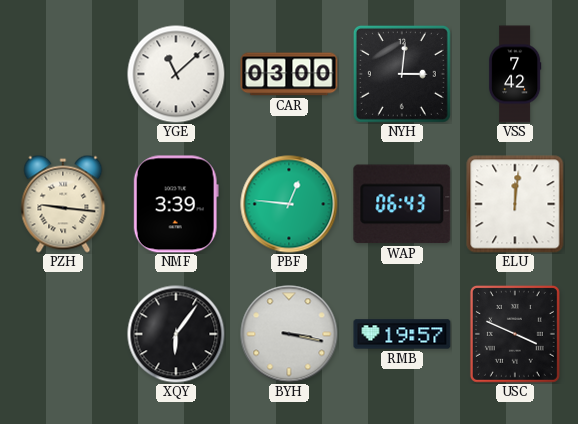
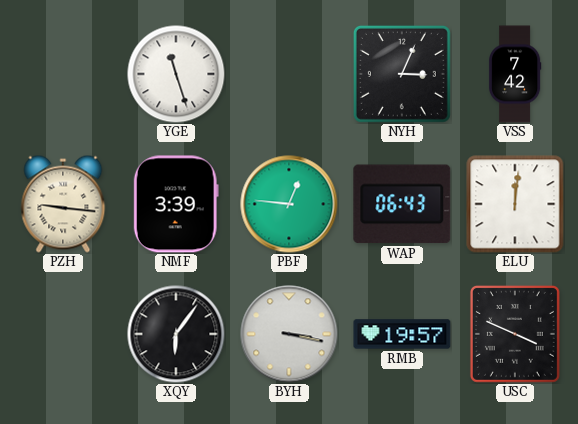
YGE: 11:08 -> 11:27
CAR: 03:00 -> none
NYH: 3:01 -> 3:04
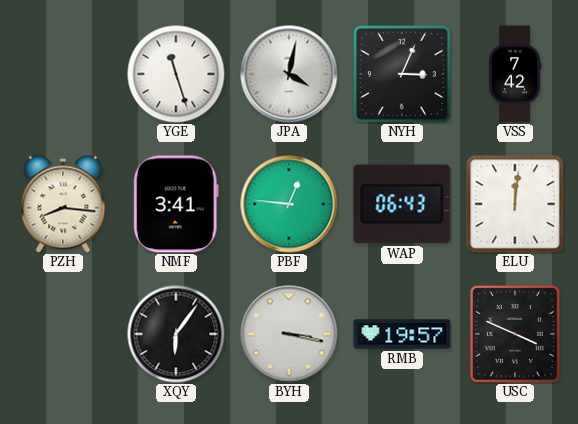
JPA: none -> 4:02
PZH: 9:16 -> 8:16
NMF: 3:39 -> 3:41
